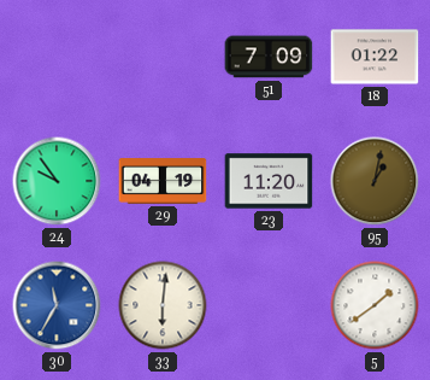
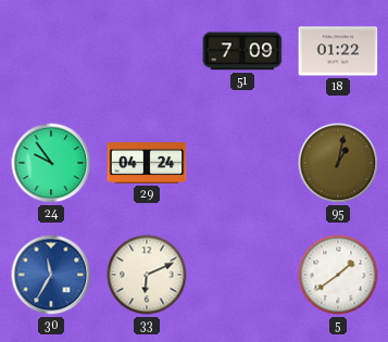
29: 04:19 -> 04:24
23: 11:20 -> none
33: 6:01 -> 6:11
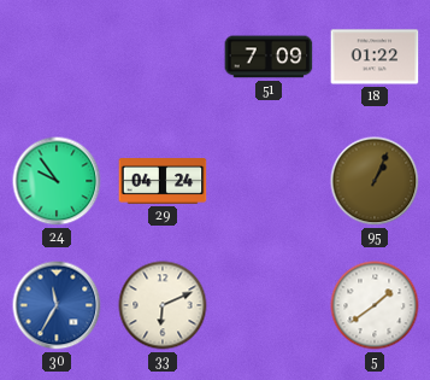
95: 1:02 -> 1:04
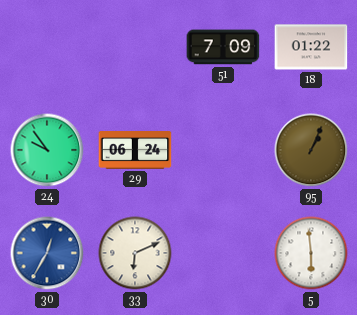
29: 04:24 -> 06:24
30: 11:35 -> 12:35
5: 1:39 -> 5:59
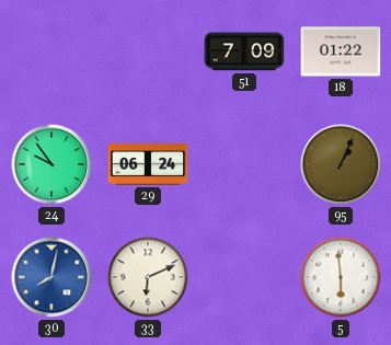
30: 12:35 -> 8:02
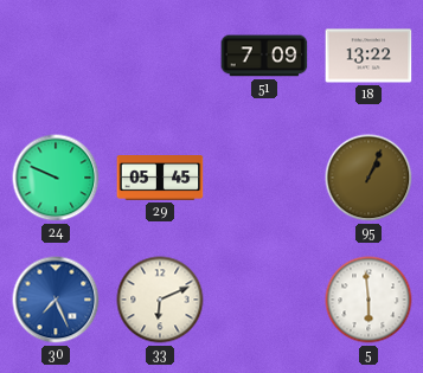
18: 01:22 -> 13:22
24: 9:54 -> 9:49
29: 06:24 -> 05:45
30: 8:02 -> 7:26
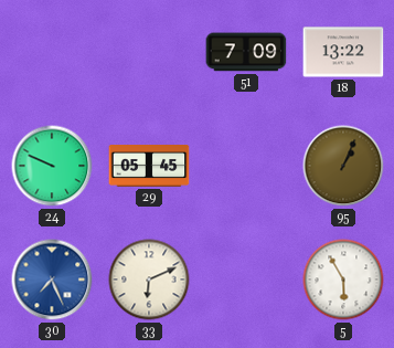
5: 5:59 -> 5:55
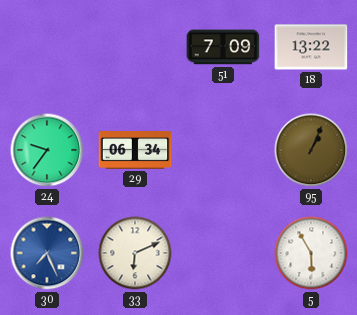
24: 9:49 -> 9:36
29: 05:45 -> 06:34
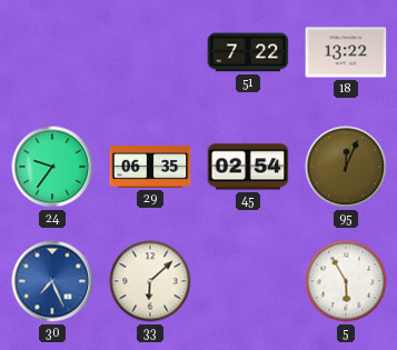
51: 7:09 -> 7:22
29: 06:34 -> 06:35
45: none -> 02:54
95: 1:04 -> 12:04
33: 6:11 -> 6:08
